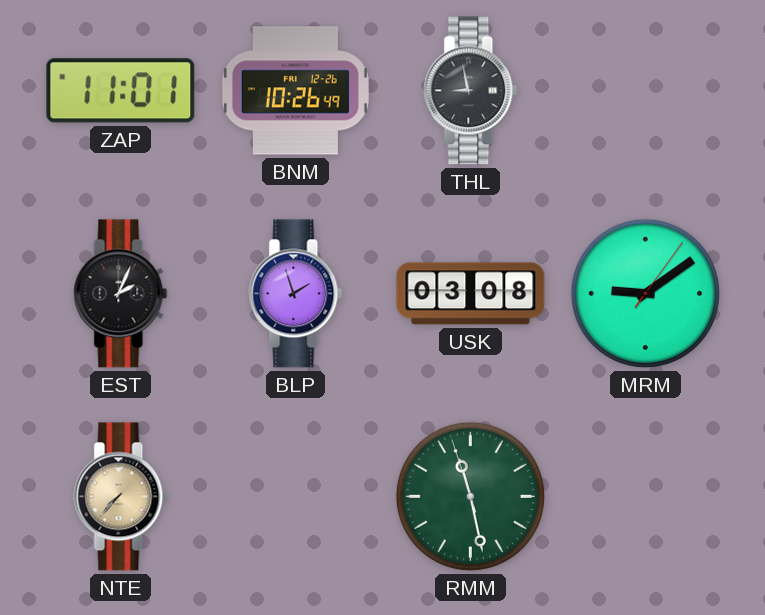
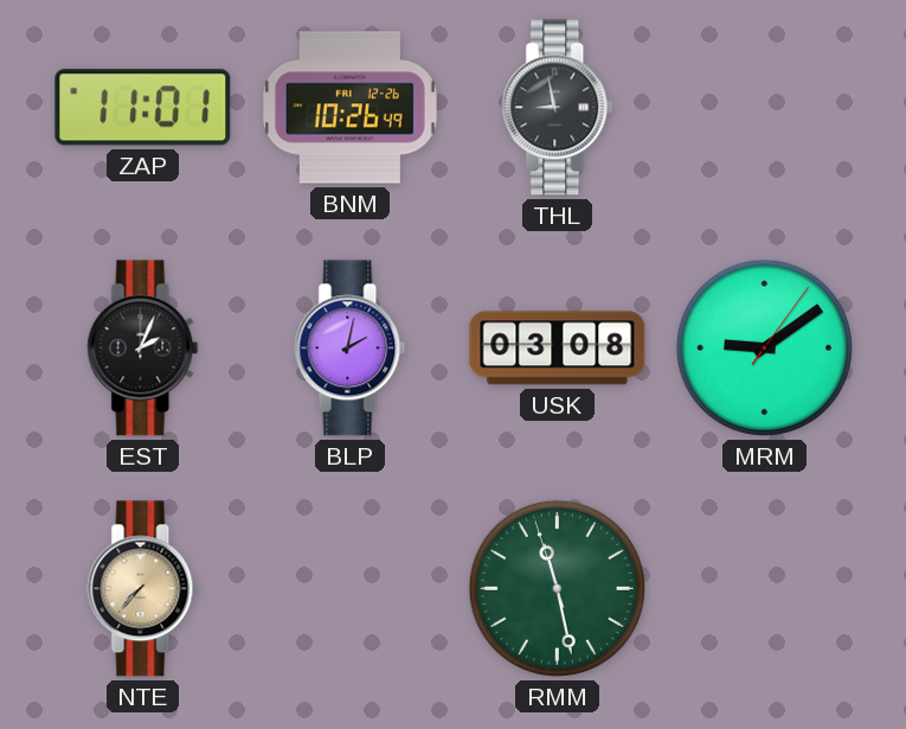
BLP: 1:57 -> 2:02
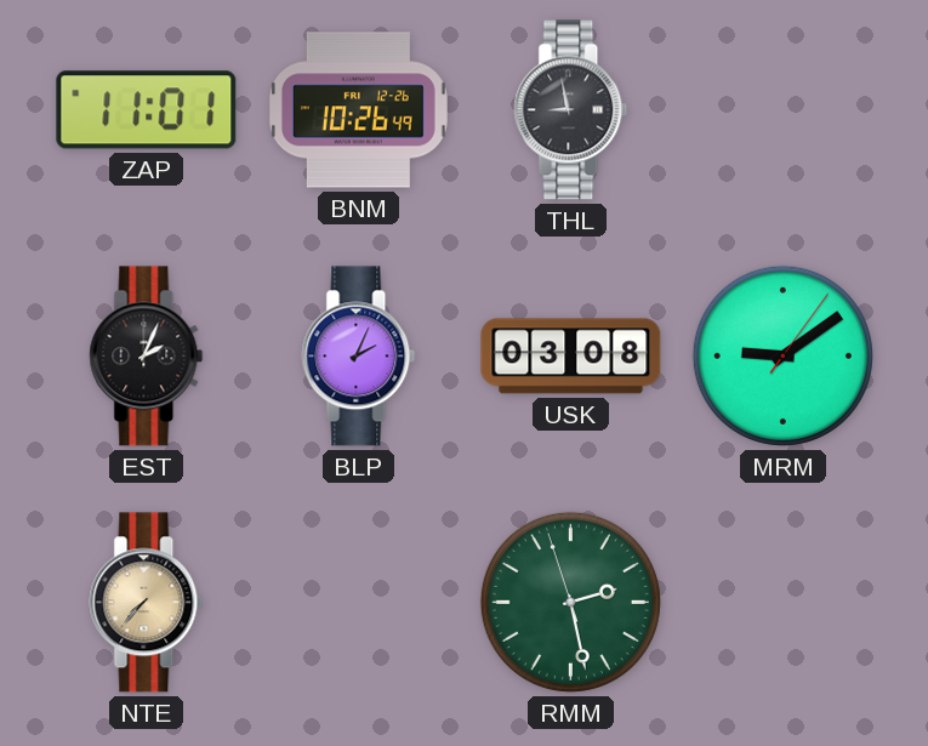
BLP: 2:02 -> 2:04
RMM: 11:27 -> 2:27
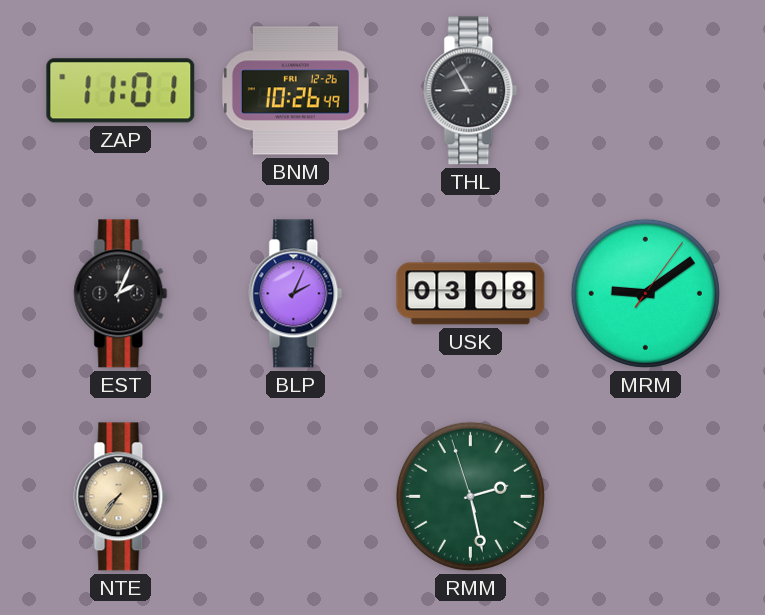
THL: 8:58 -> 8:55
NTE: 7:37 -> 7:36
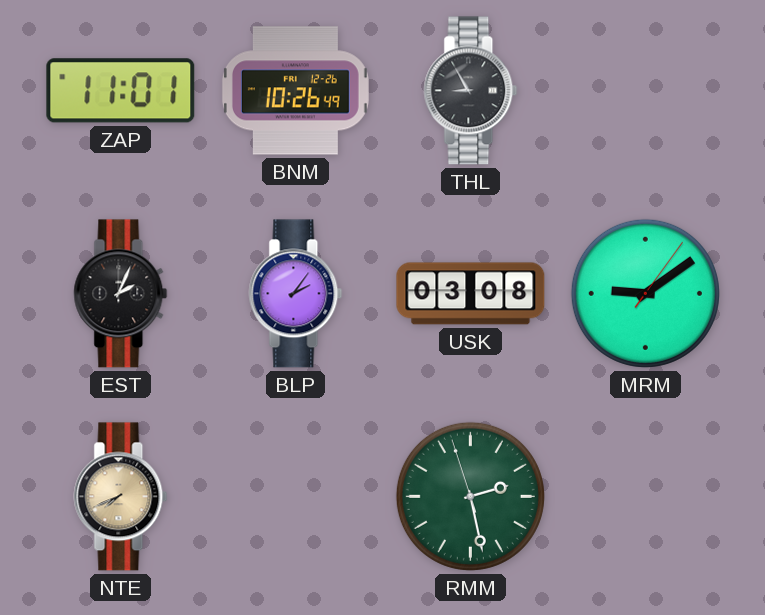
BLP: 2:04 -> 2:06
NTE: 7:36 -> 7:41
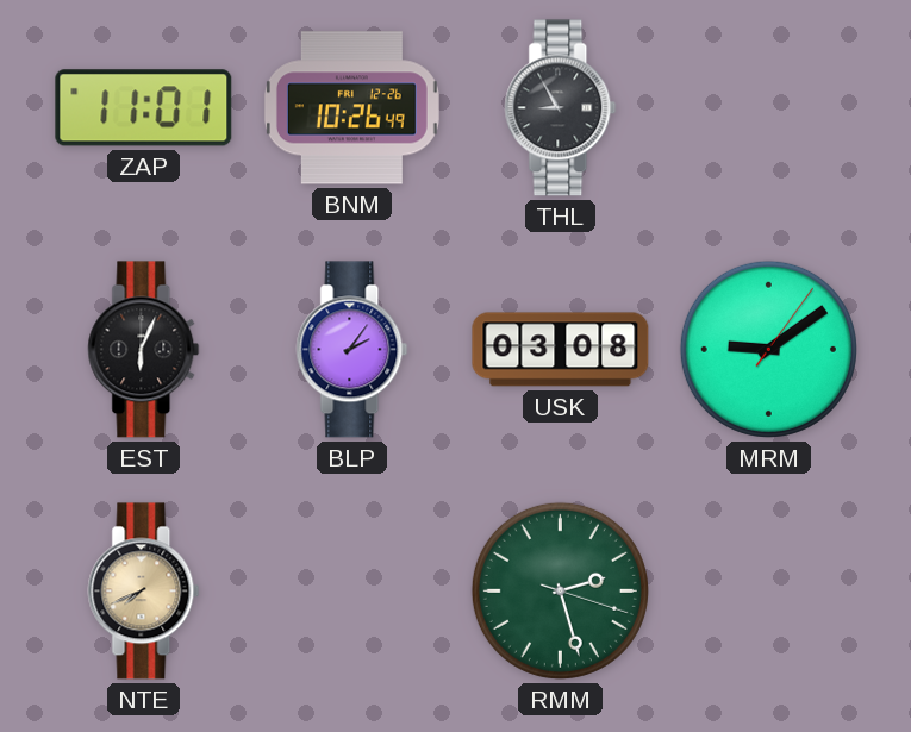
EST: 2:04 -> 6:04
RMM: 2:27:57 -> 2:27:18
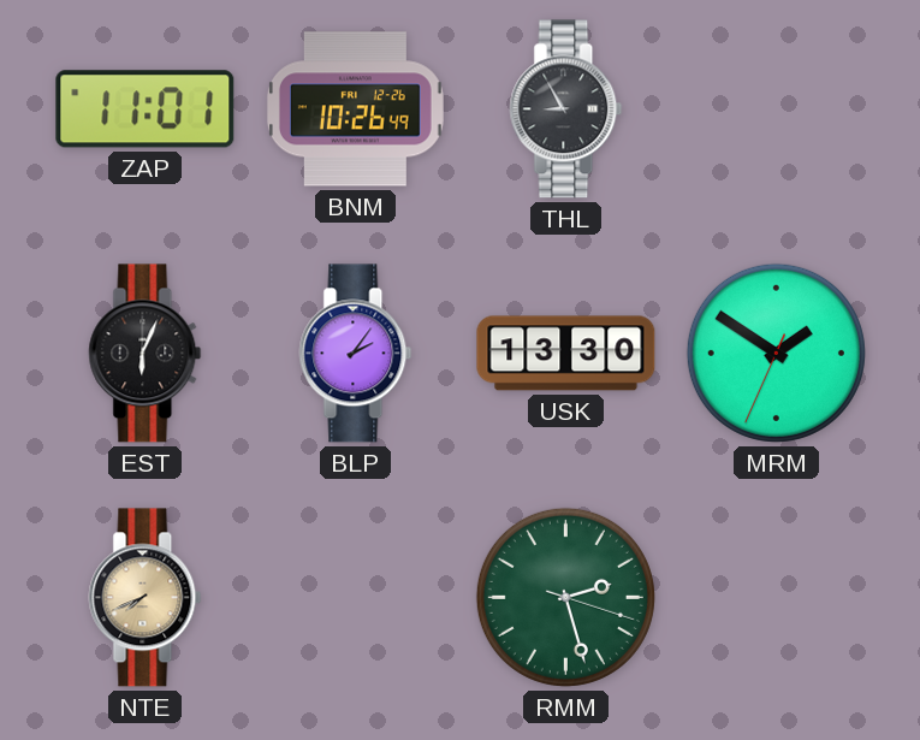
USK: 03:08 -> 13:30
MRM: 9:09 -> 1:50
